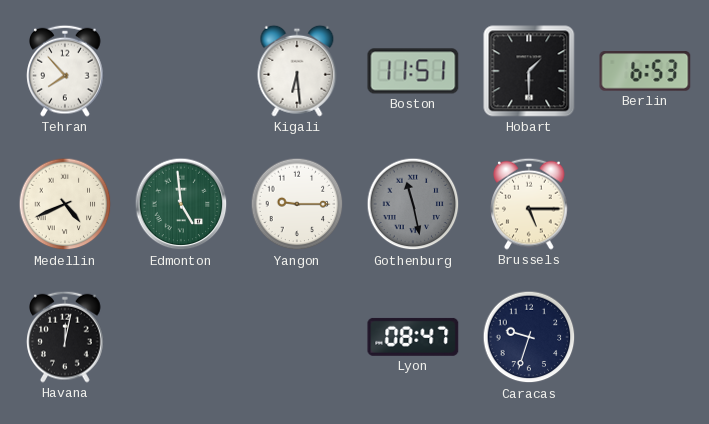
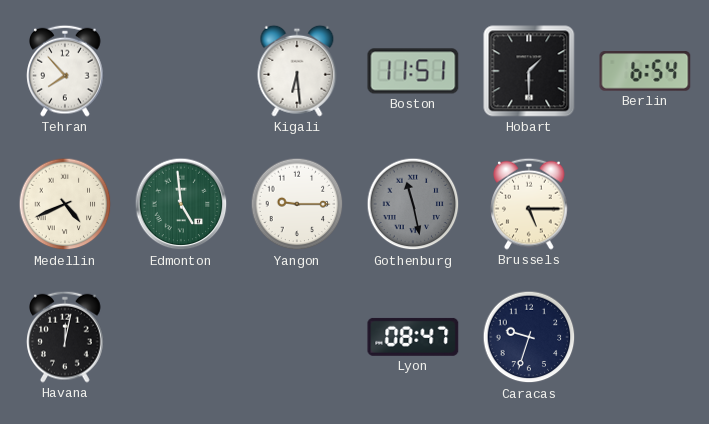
Berlin: 6:53 -> 6:54
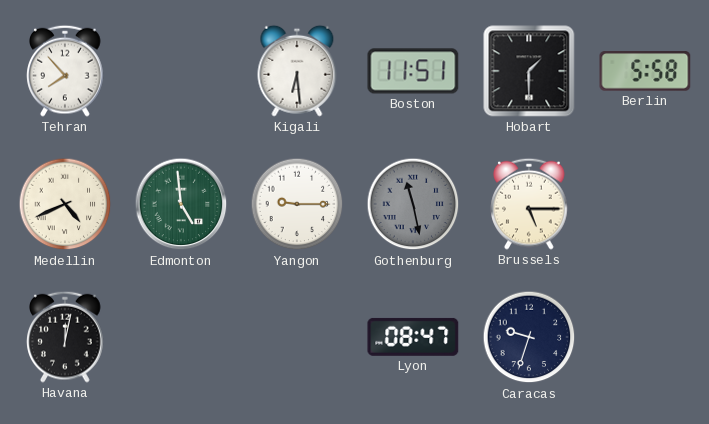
Berlin: 6:54 -> 5:58
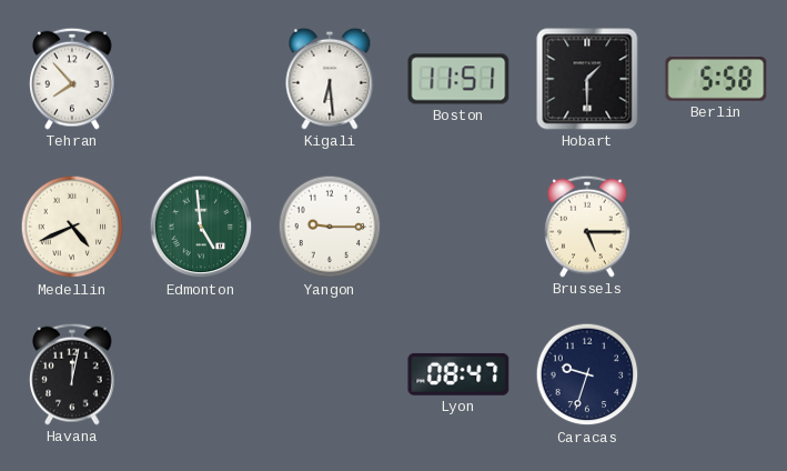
Gothenburg: 11:28 -> none
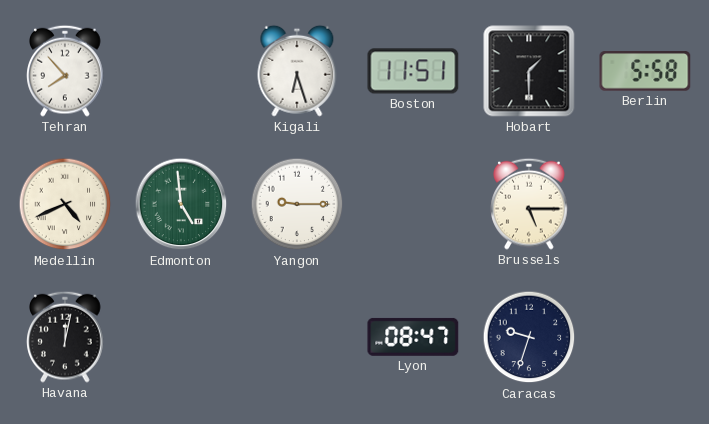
Kigali: 6:29 -> 6:27
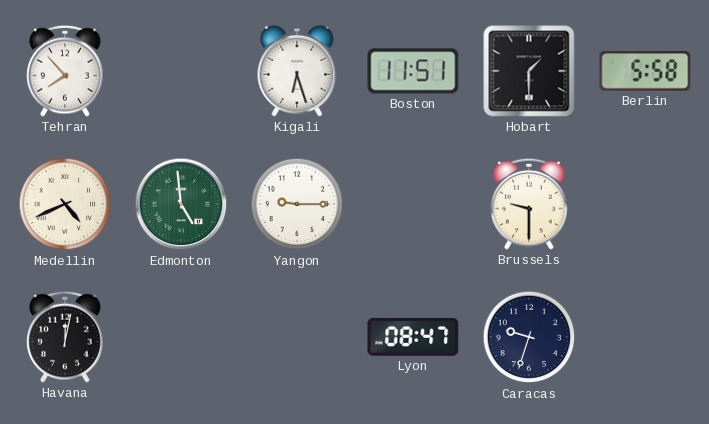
Brussels: 5:15 -> 9:30
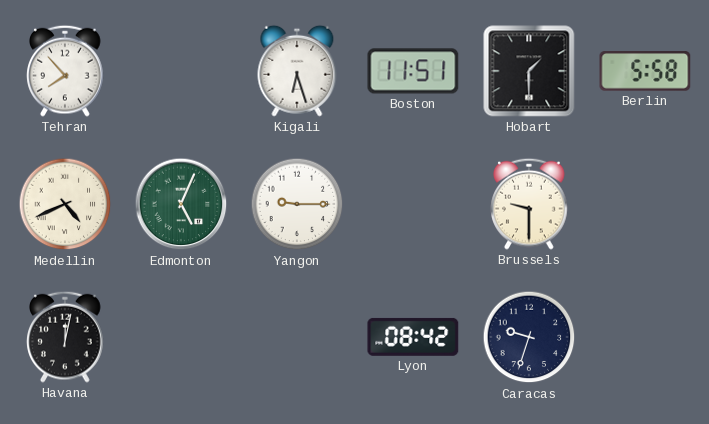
Edmonton: 4:59 -> 5:04
Lyon: 08:47 -> 08:42
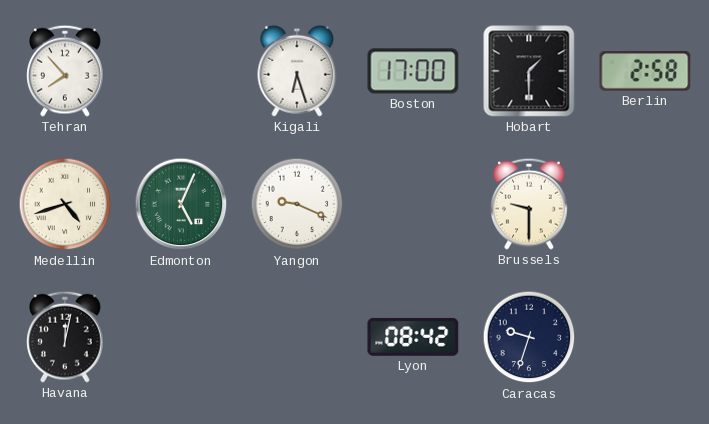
Boston: 11:51 -> 17:00
Berlin: 5:58 -> 2:58
Medellin: 4:41 -> 4:42
Yangon: 9:15 -> 9:19
